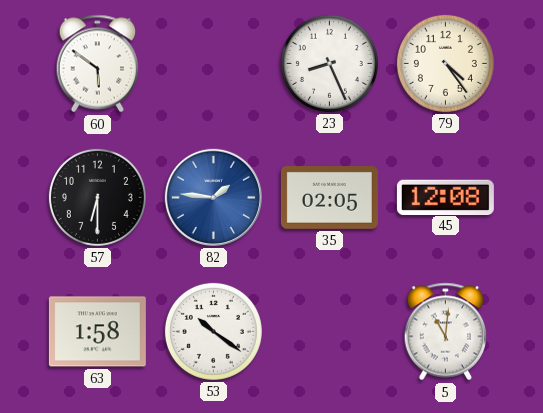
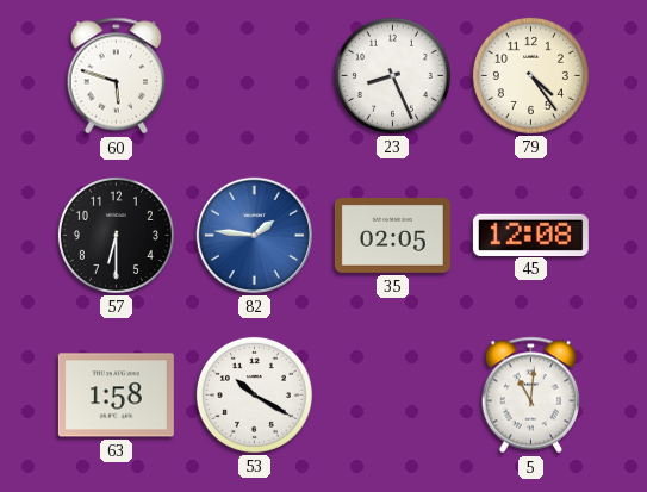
60: 5:51 -> 5:48
53: 10:21 -> 10:20
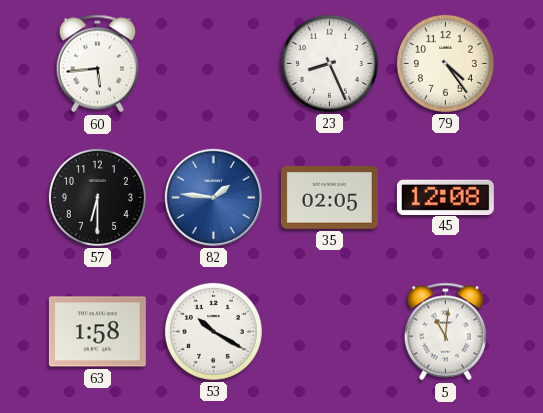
60: 5:48 -> 5:44
